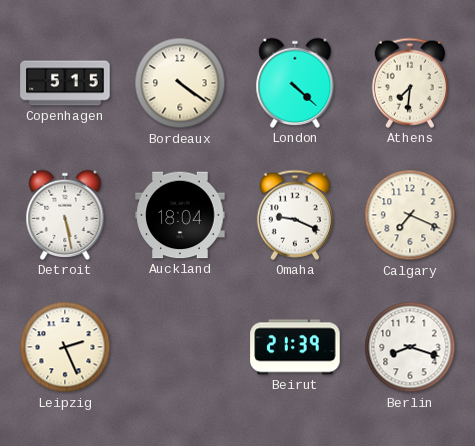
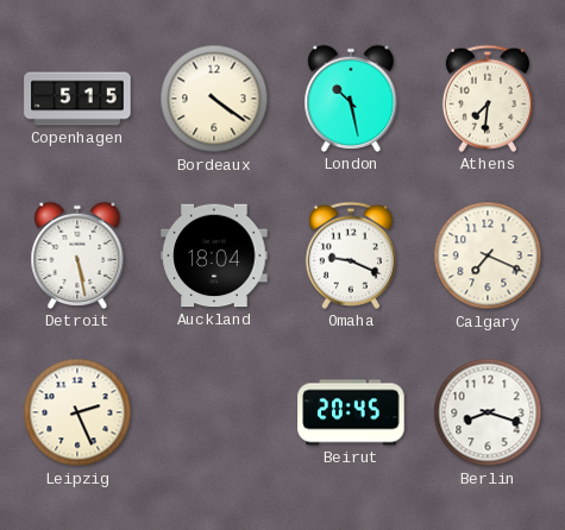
London: 4:22 -> 10:28
Beirut: 21:39 -> 20:45
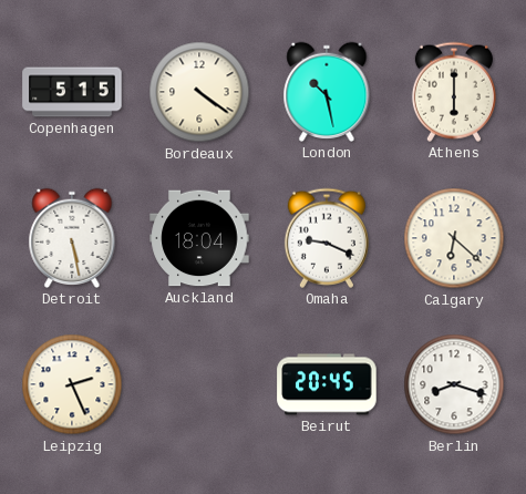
Athens: 7:31 -> 6:00
Calgary: 7:19 -> 6:22
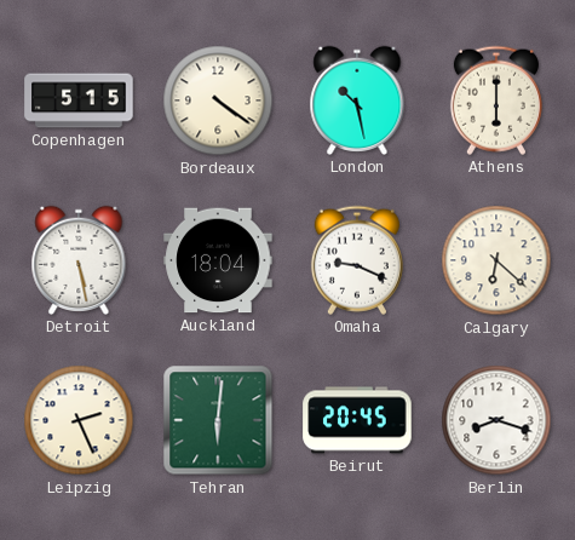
Tehran: none -> 6:01
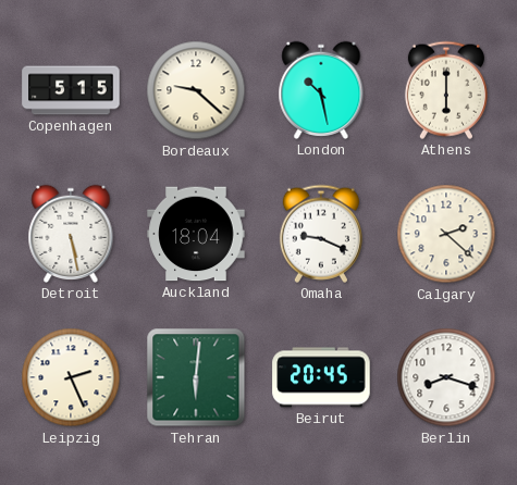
Bordeaux: 4:21 -> 9:22
Calgary: 6:22 -> 2:22
